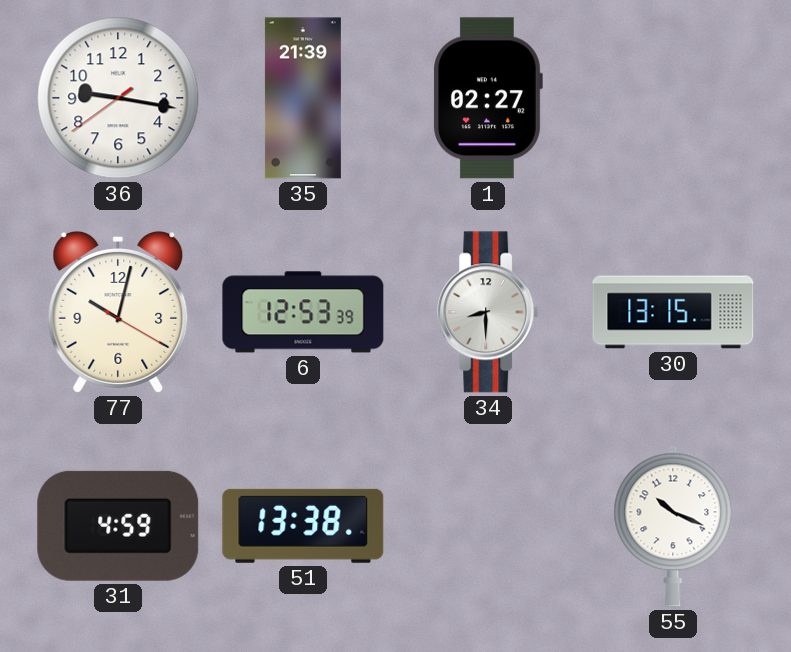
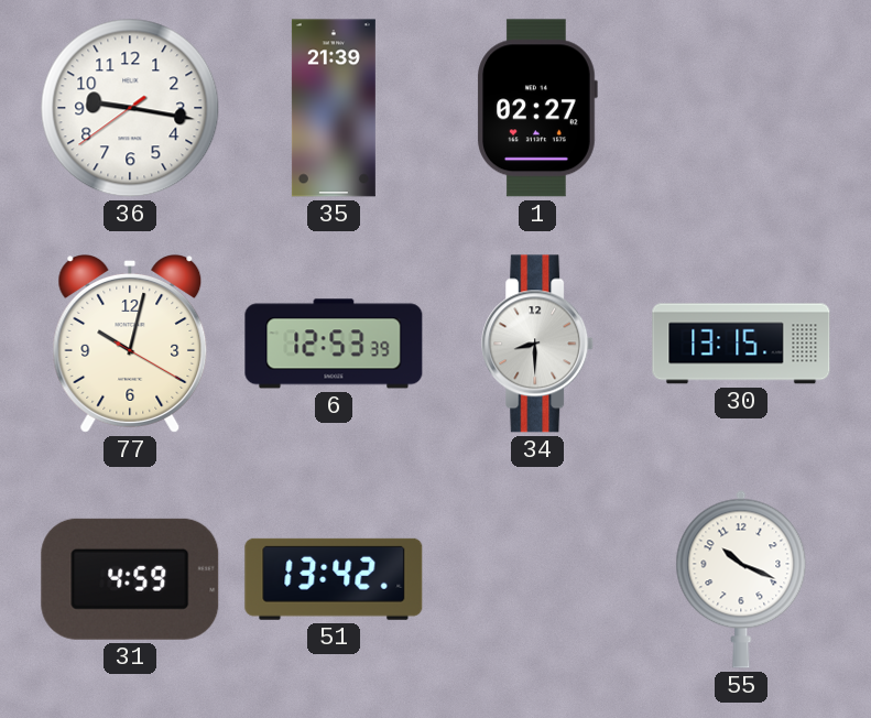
51: 13:38 -> 13:42
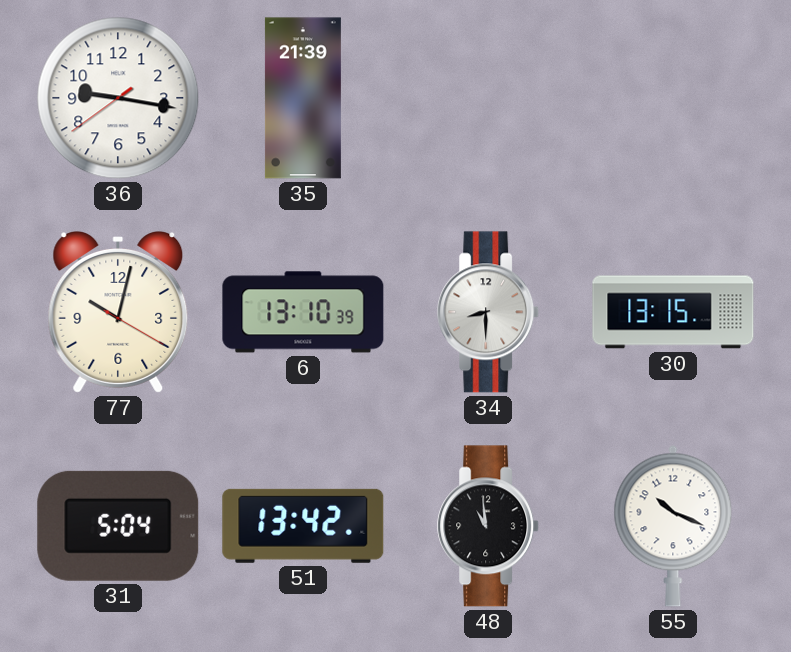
1: 02:27 -> none
6: 12:53 -> 13:10
31: 4:59 -> 5:04
48: none -> 10:59
